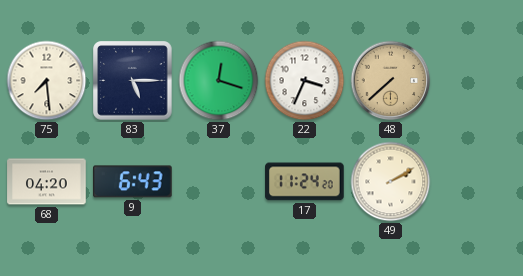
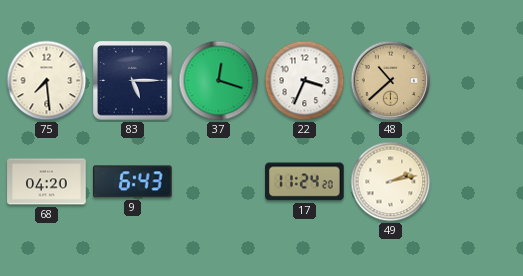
48: 7:38 -> 10:38
49: 2:10 -> 2:13
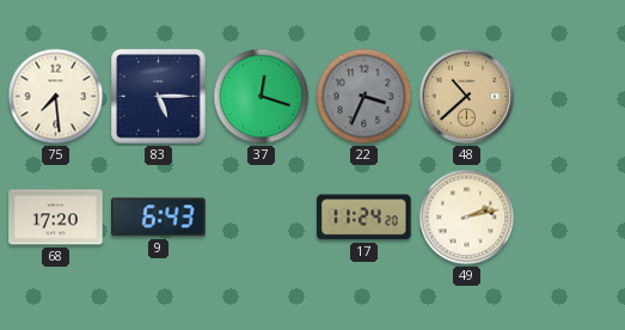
22 dial: white -> grey
68: 04:20 -> 17:20
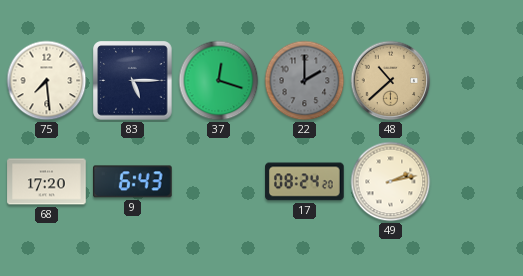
22: 3:34 -> 2:00
17: 11:24 -> 08:24
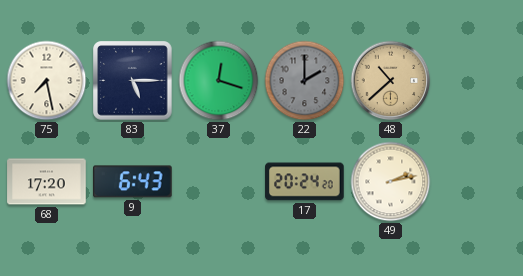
75: 7:29 -> 7:28
17: 08:24 -> 20:24
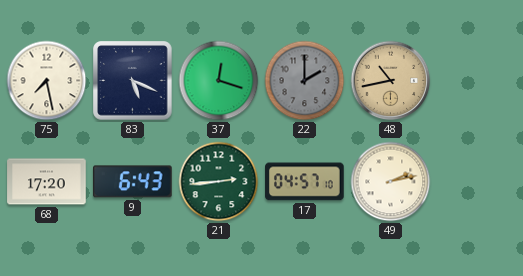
83: 5:15 -> 5:19
48: 10:38 -> 10:43
21: none -> 2:44
17: 20:24 -> 04:57
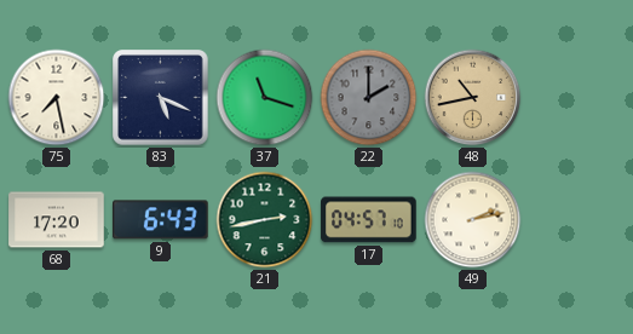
37: 12:18 -> 11:18
21: 2:44 -> 2:43
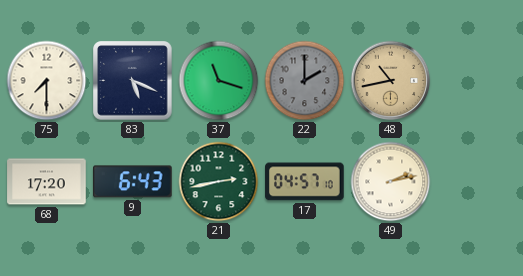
75: 7:28 -> 7:30
